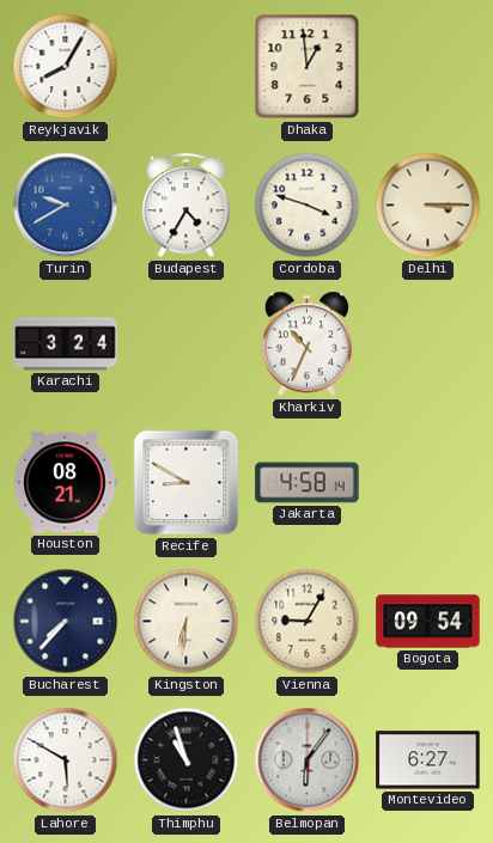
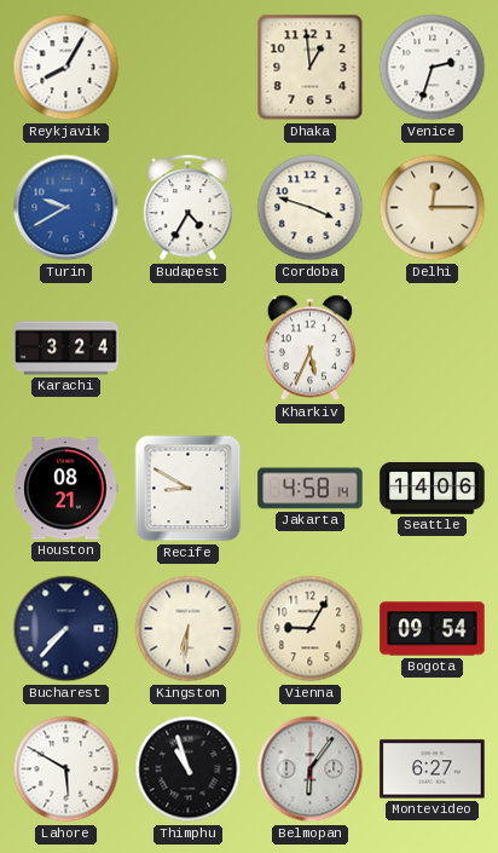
Venice: none -> 2:33
Delhi: 3:15 -> 12:15
Kharkiv: 10:34 -> 5:34
Seattle: none -> 14:06
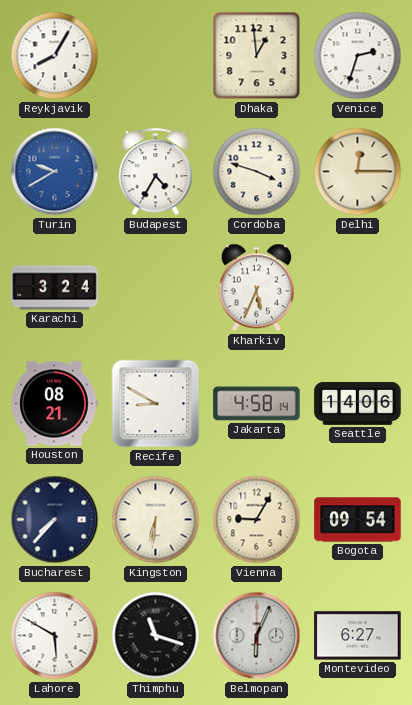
Thimphu: 10:57 -> 11:18
Belmopan: 6:06 -> 6:04
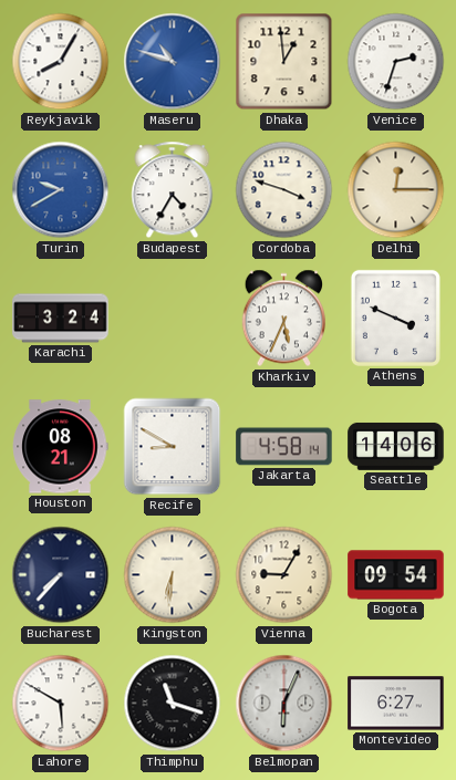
Maseru: none -> 10:48
Athens: none -> 3:49
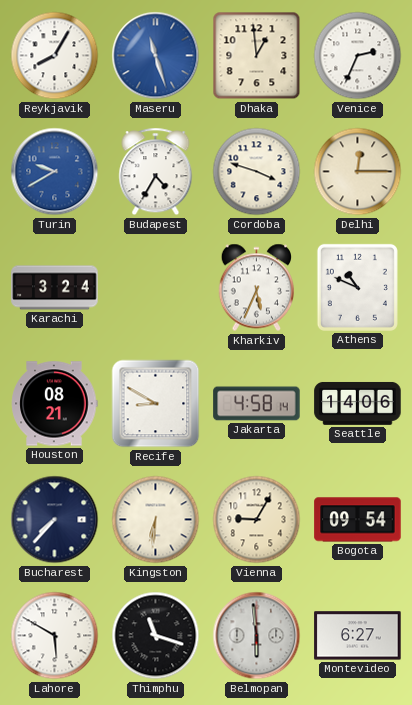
Maseru: 10:48 -> 11:27
Venice: 2:33 -> 2:34
Athens: 3:49 -> 10:49
Belmopan: 6:04 -> 5:59
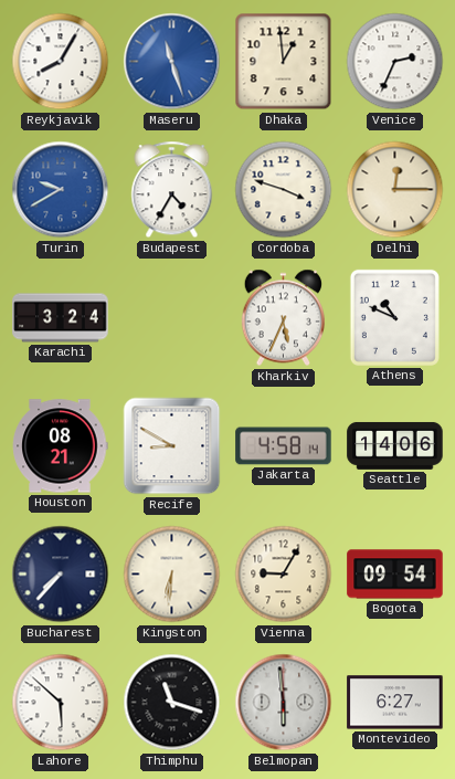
Lahore: 5:50 -> 5:52
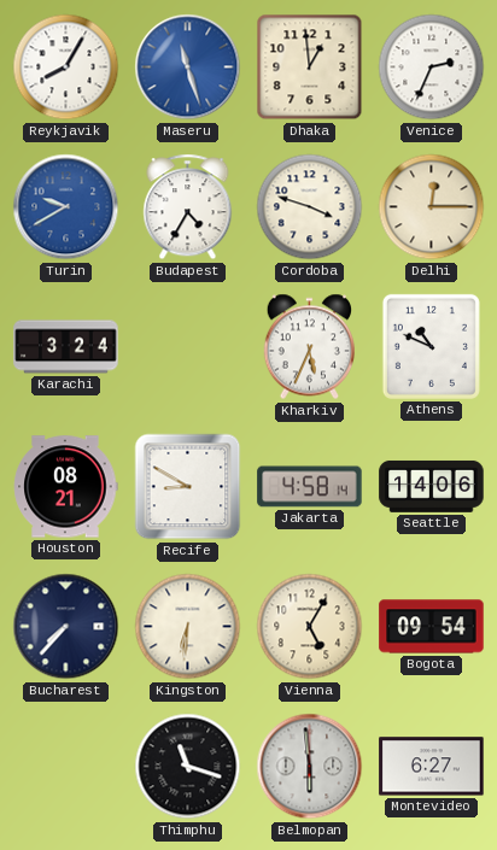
Vienna: 9:05 -> 5:05
Lahore: 5:52 -> none
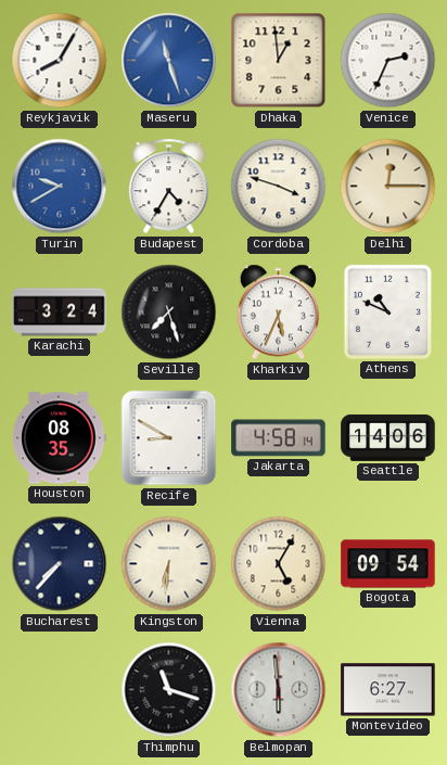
Seville: none -> 7:27
Houston: 08:21 -> 08:35
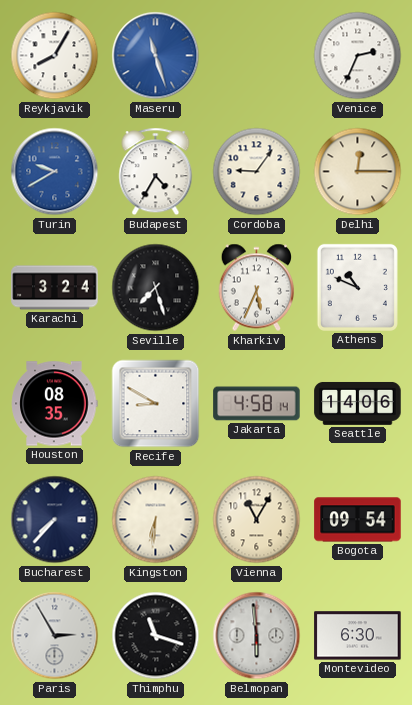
Dhaka: 12:59 -> none
Cordoba: 3:48 -> 9:06
Vienna: 5:05 -> 11:05
Paris: none -> 2:55
Montevideo: 6:27 -> 6:30
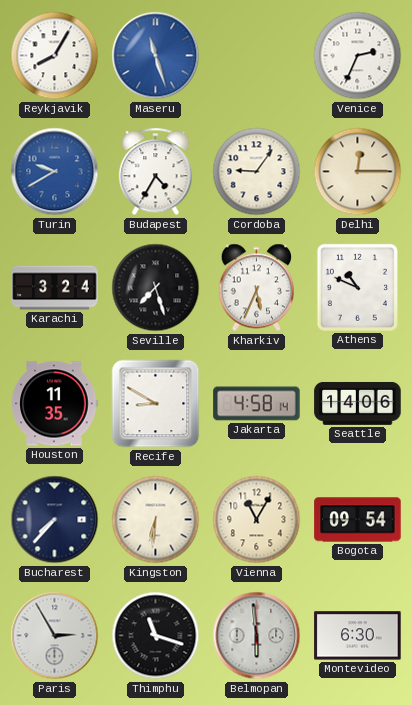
Houston: 08:35 -> 11:35
